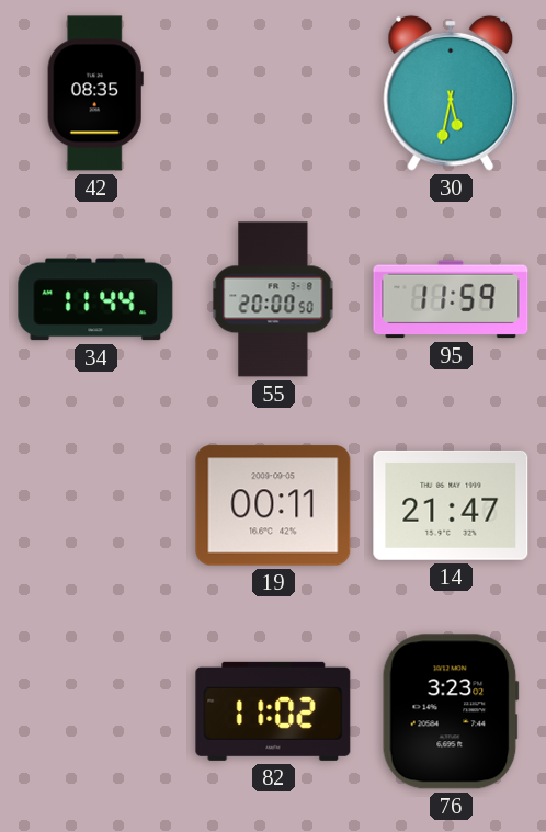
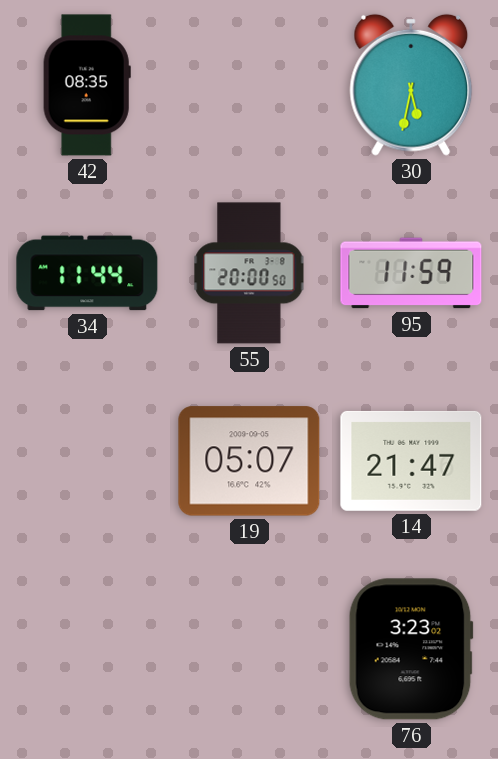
19: 00:11 -> 05:07
82: 11:02 -> none
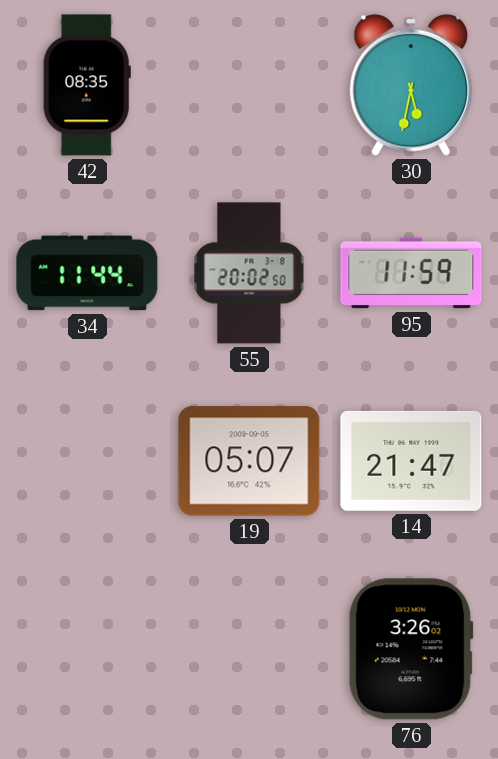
55: 20:00 -> 20:02
76: 3:23 -> 3:26
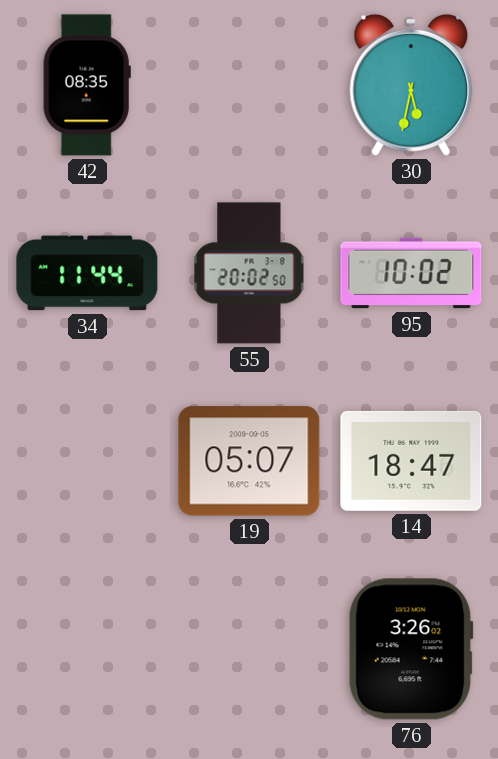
95: 11:59 -> 10:02
14: 21:47 -> 18:47
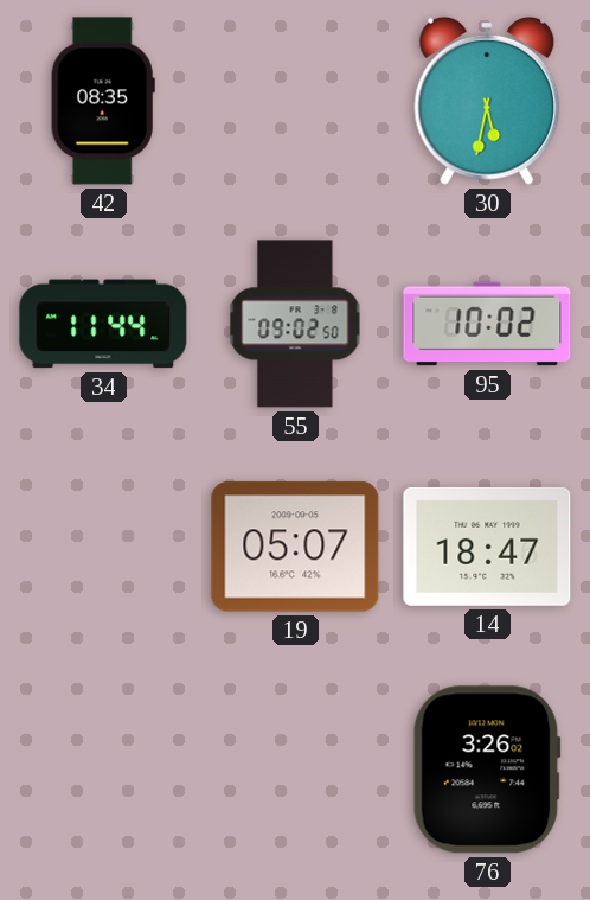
55: 20:02 -> 09:02
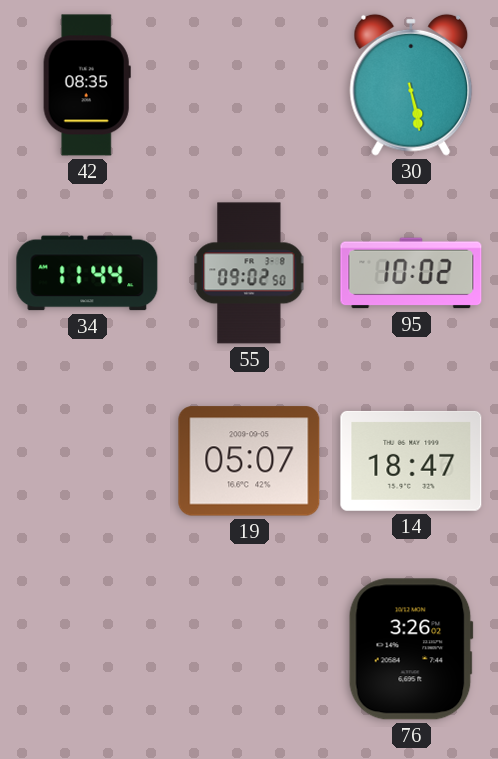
30: 5:32 -> 5:28
